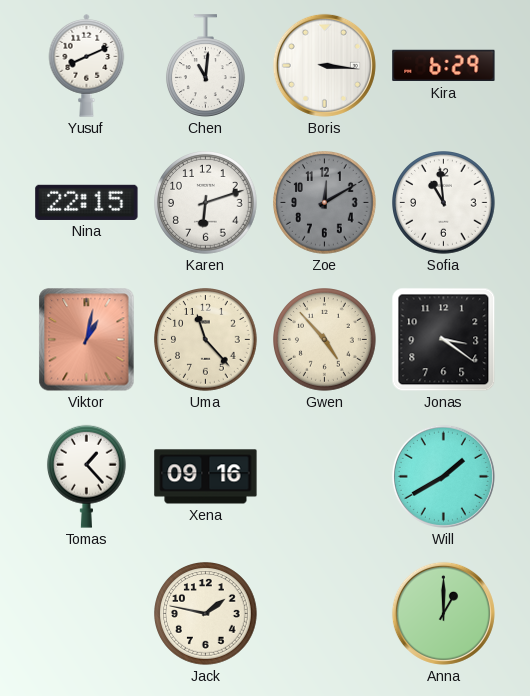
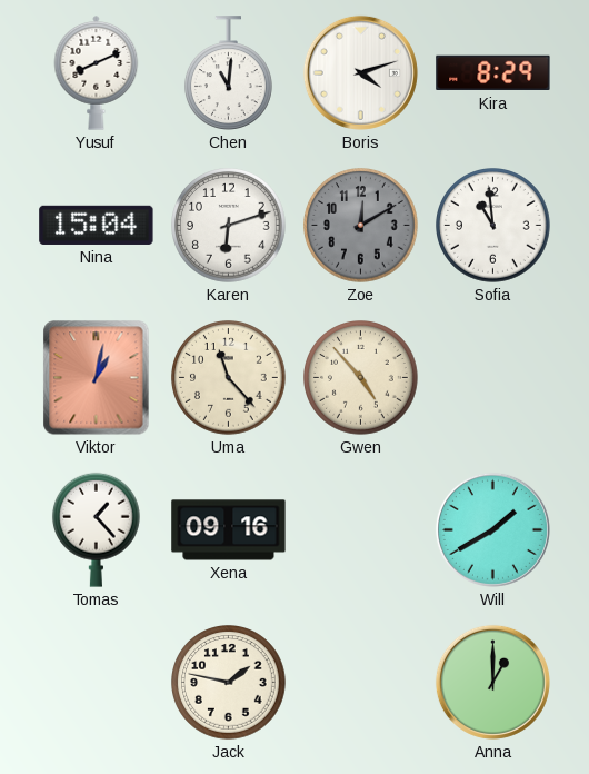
Boris: 3:16 -> 4:12
Kira: 6:29 -> 8:29
Nina: 22:15 -> 15:04
Jonas: 3:21 -> none
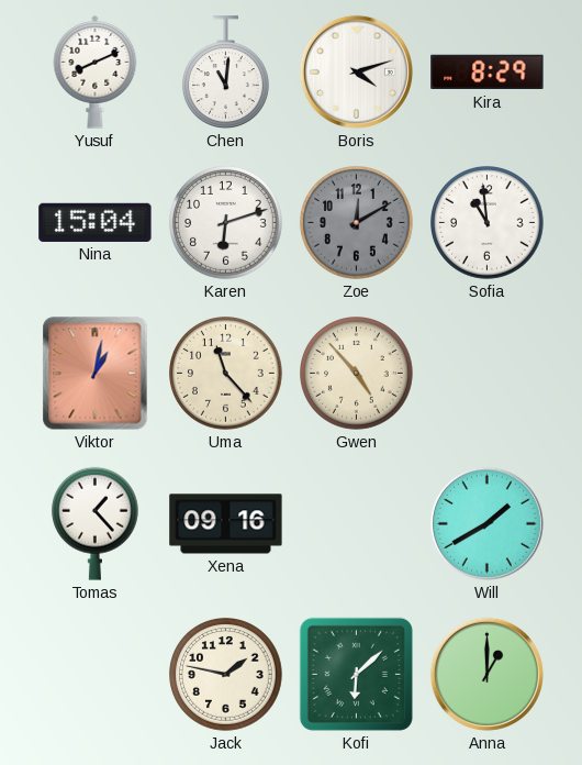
Kofi: none -> 6:08
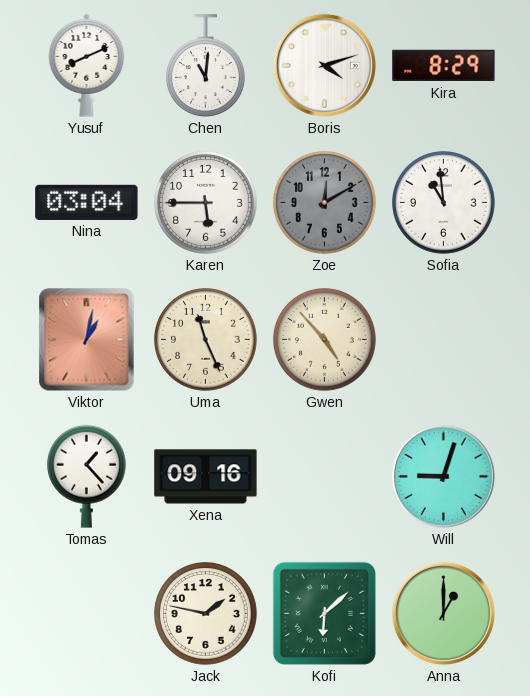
Nina: 15:04 -> 03:04
Karen: 6:12 -> 5:45
Uma: 11:23 -> 11:26
Will: 1:40 -> 9:03
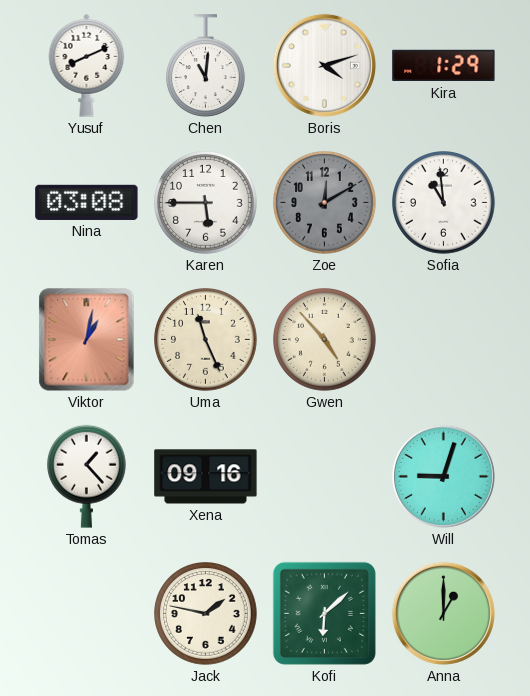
Kira: 8:29 -> 1:29
Nina: 03:04 -> 03:08
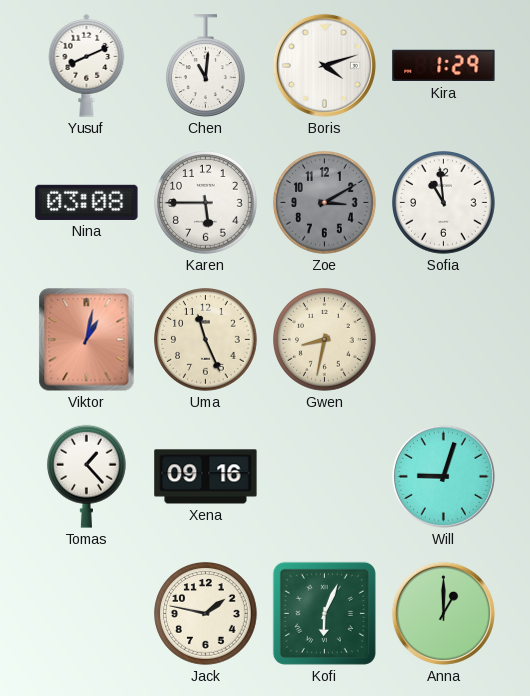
Zoe: 12:10 -> 3:10
Gwen: 4:53 -> 8:32
Kofi: 6:08 -> 6:04
